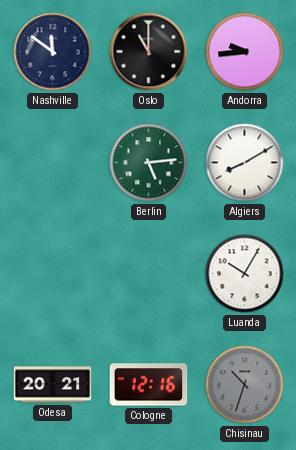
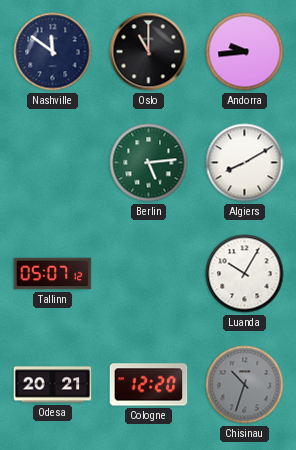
Tallinn: none -> 05:07
Cologne: 12:16 -> 12:20
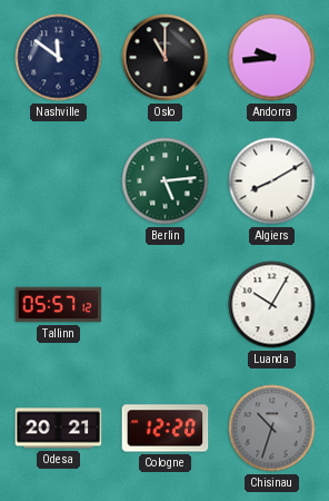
Tallinn: 05:07 -> 05:57
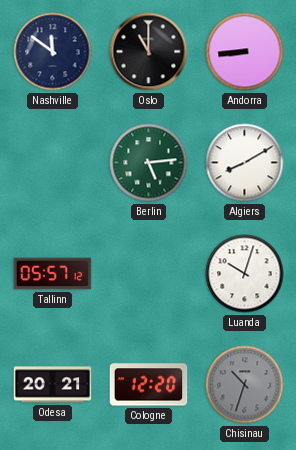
Andorra: 9:44 -> 8:44
Luanda: 10:05 -> 10:03
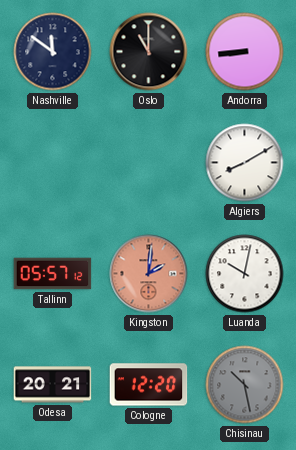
Berlin: 5:14 -> none
Kingston: none -> 2:01
Luanda: 10:03 -> 10:02
Chisinau: 10:33 -> 10:28
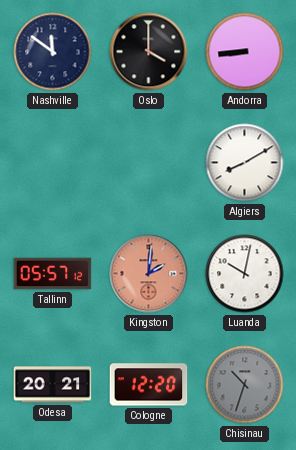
Oslo: 11:00 -> 4:00
Chisinau: 10:28 -> 10:33
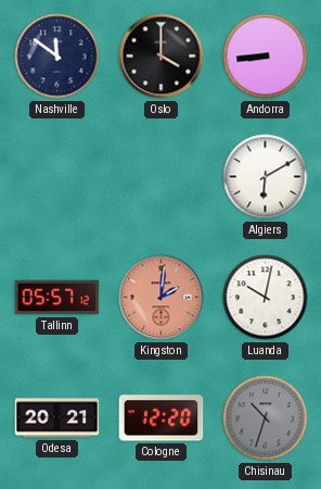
Algiers: 8:10 -> 6:10
